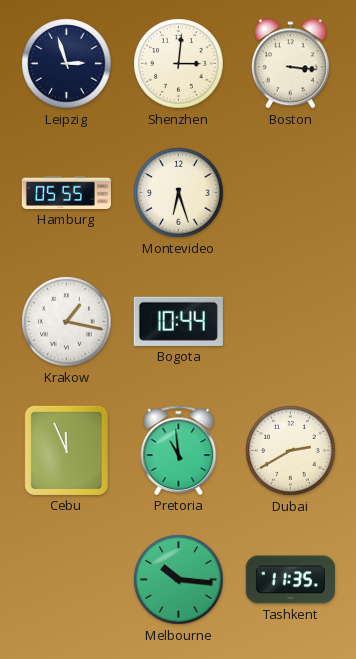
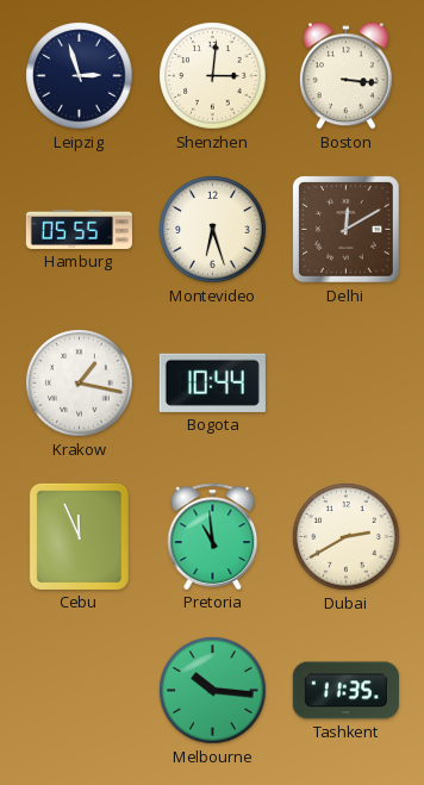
Delhi: none -> 12:10
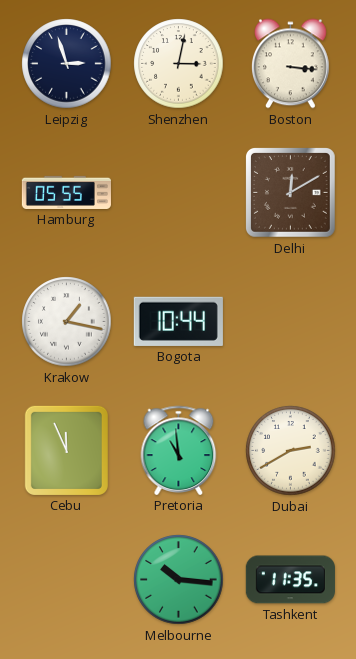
Shenzhen: 3:01 -> 3:02
Montevideo: 6:27 -> none
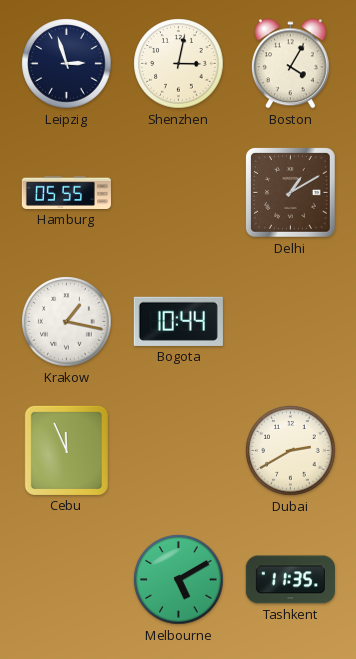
Boston: 3:16 -> 4:05
Delhi: 12:10 -> 1:10
Pretoria: 10:59 -> none
Melbourne: 10:16 -> 5:10
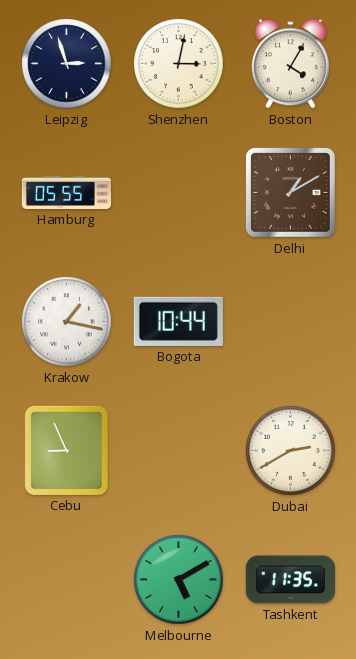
Cebu: 11:56 -> 8:56
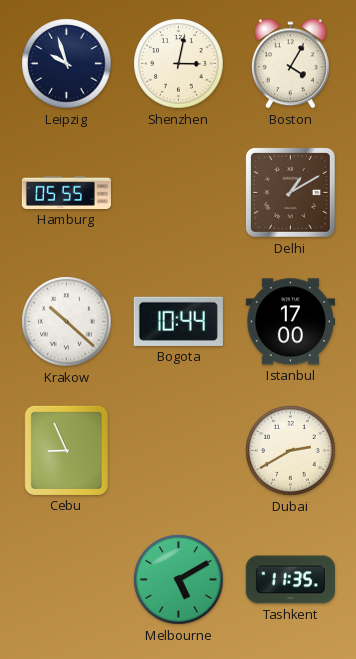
Leipzig: 2:57 -> 9:57
Krakow: 1:17 -> 10:22
Istanbul: none -> 17:00
